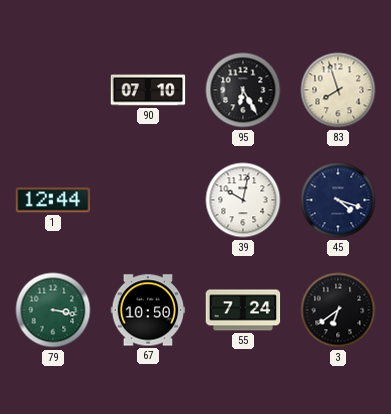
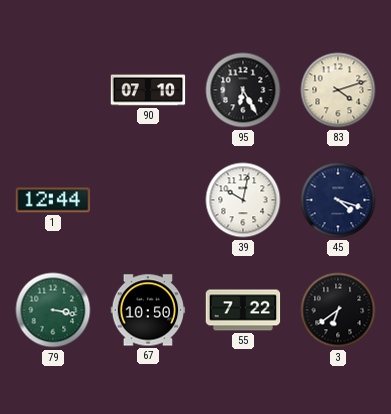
83: 7:57 -> 4:12
55: 7:24 -> 7:22
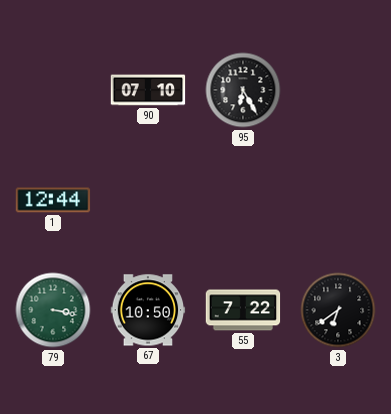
83: 4:12 -> none
39: 10:02 -> none
45: 4:18 -> none
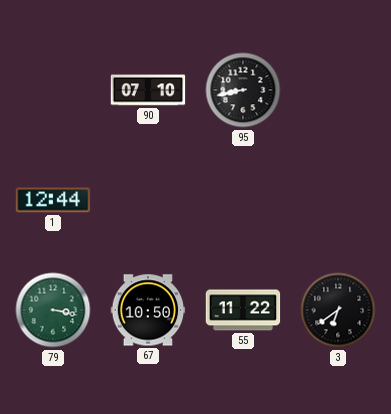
95: 6:25 -> 8:43
55: 7:22 -> 11:22
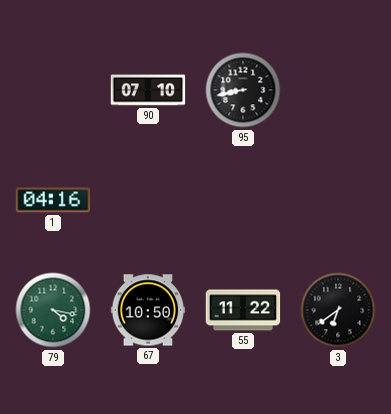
1: 12:44 -> 04:16
79: 3:17 -> 4:17
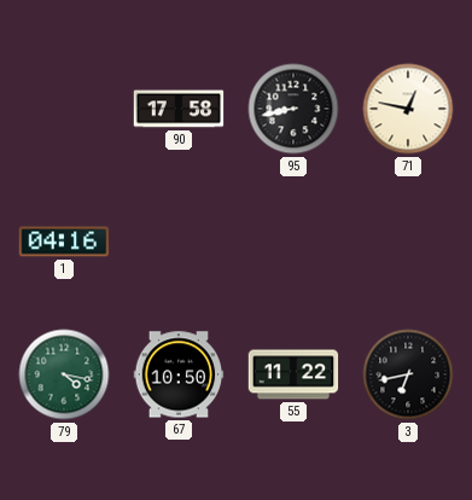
90: 07:10 -> 17:58
71: none -> 12:47
3: 6:39 -> 6:43
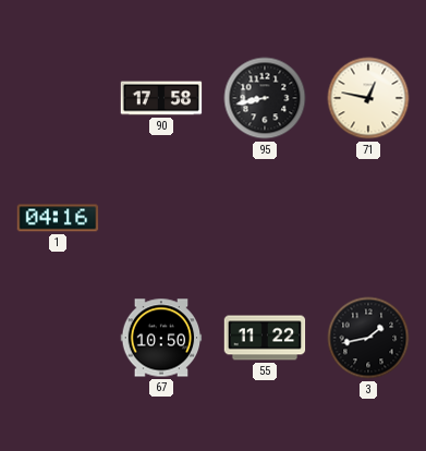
79: 4:17 -> none
3: 6:43 -> 1:43
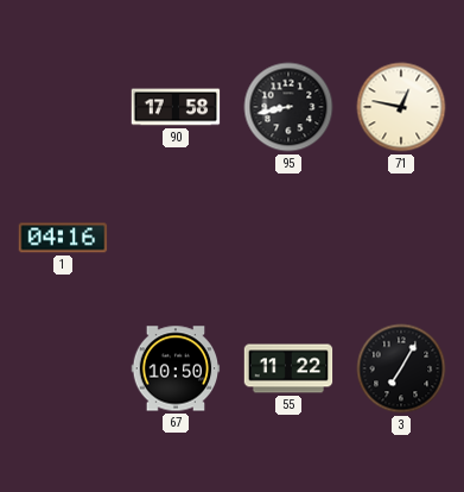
3: 1:43 -> 7:05
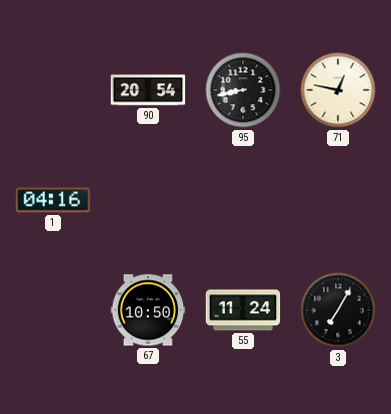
90: 17:58 -> 20:54
55: 11:22 -> 11:24
